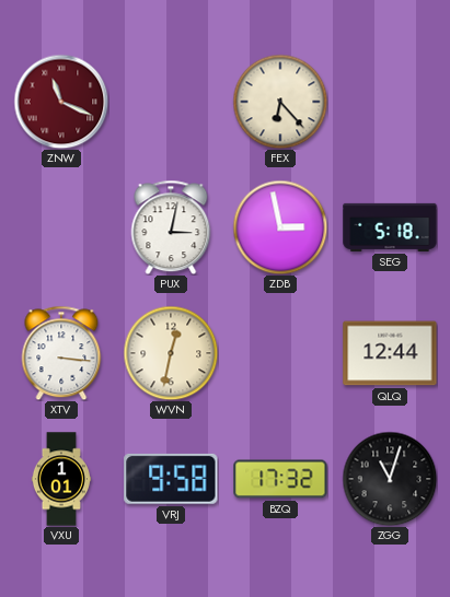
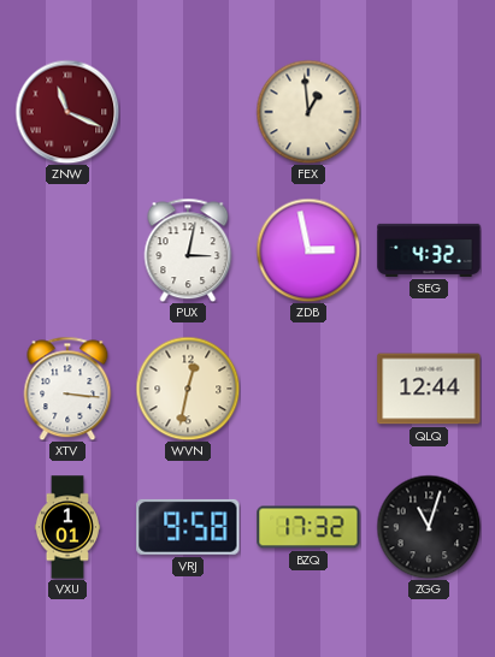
FEX: 6:23 -> 12:59
SEG: 5:18 -> 4:32
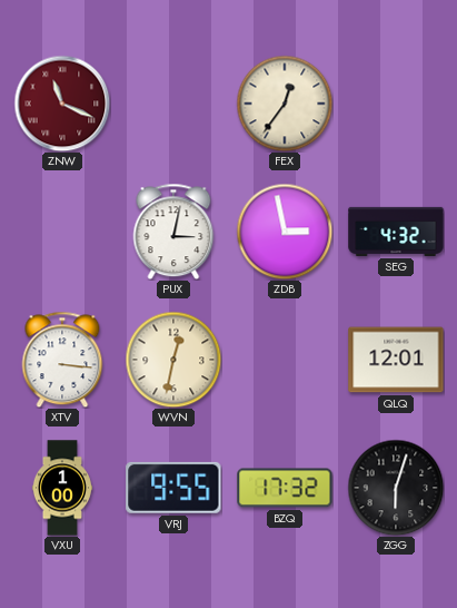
FEX: 12:59 -> 12:36
QLQ: 12:44 -> 12:01
VXU: 1:01 -> 1:00
VRJ: 9:58 -> 9:55
ZGG: 11:03 -> 6:03
